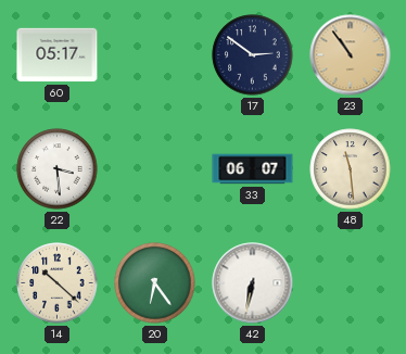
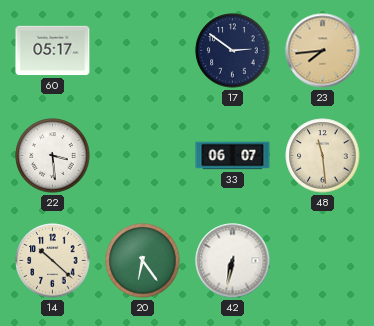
23: 10:54 -> 7:44
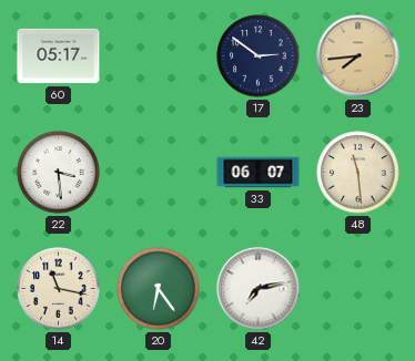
14: 10:22 -> 11:17
42: 6:32 -> 7:13
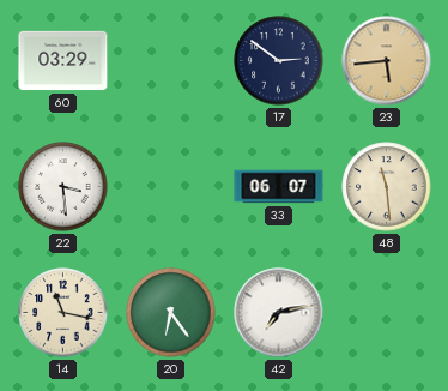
60: 05:17 -> 03:29
23: 7:44 -> 5:44
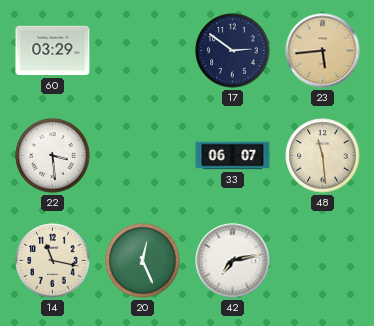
20: 6:24 -> 12:26
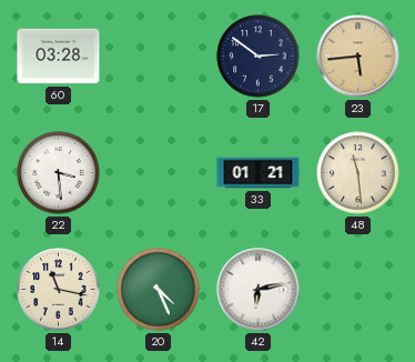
60: 03:29 -> 03:28
33: 06:07 -> 01:21
20: 12:26 -> 4:26
42: 7:13 -> 6:13
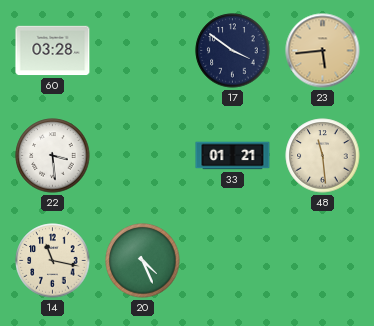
17: 2:51 -> 3:51
42: 6:13 -> none
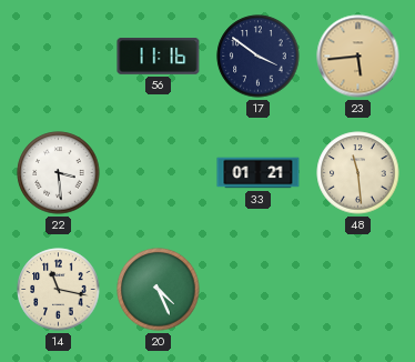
60: 03:28 -> none
56: none -> 11:16
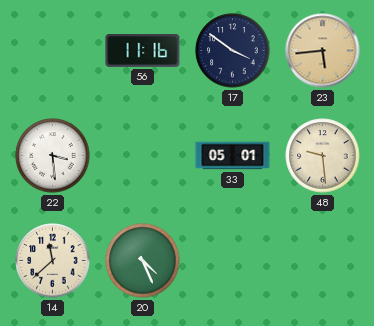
33: 01:21 -> 05:01
48: 11:29 -> 9:29
14: 11:17 -> 11:38
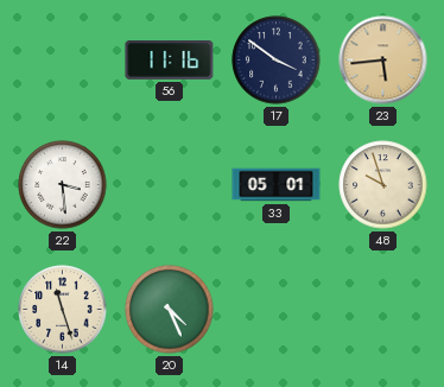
48: 9:29 -> 9:57
14: 11:38 -> 11:27
